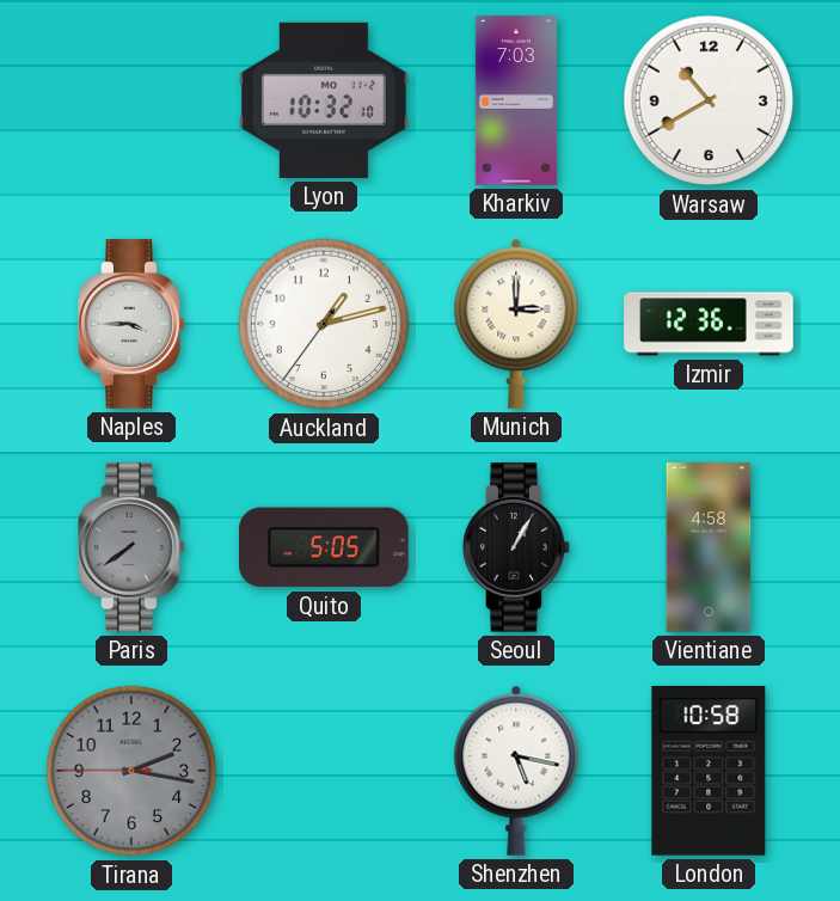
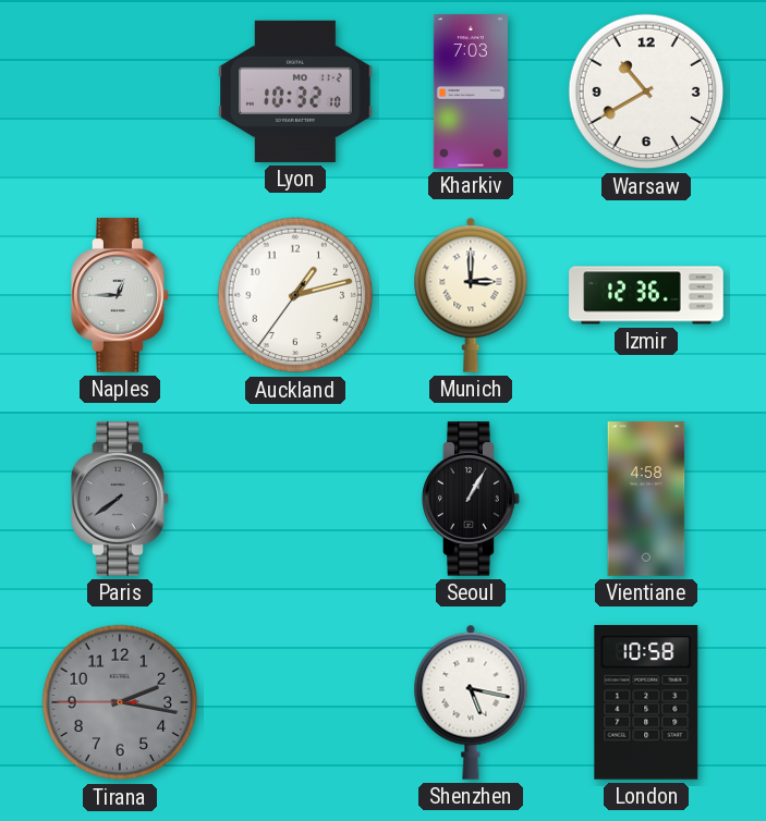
Naples: 3:45 -> 12:45
Quito: 5:05 -> none
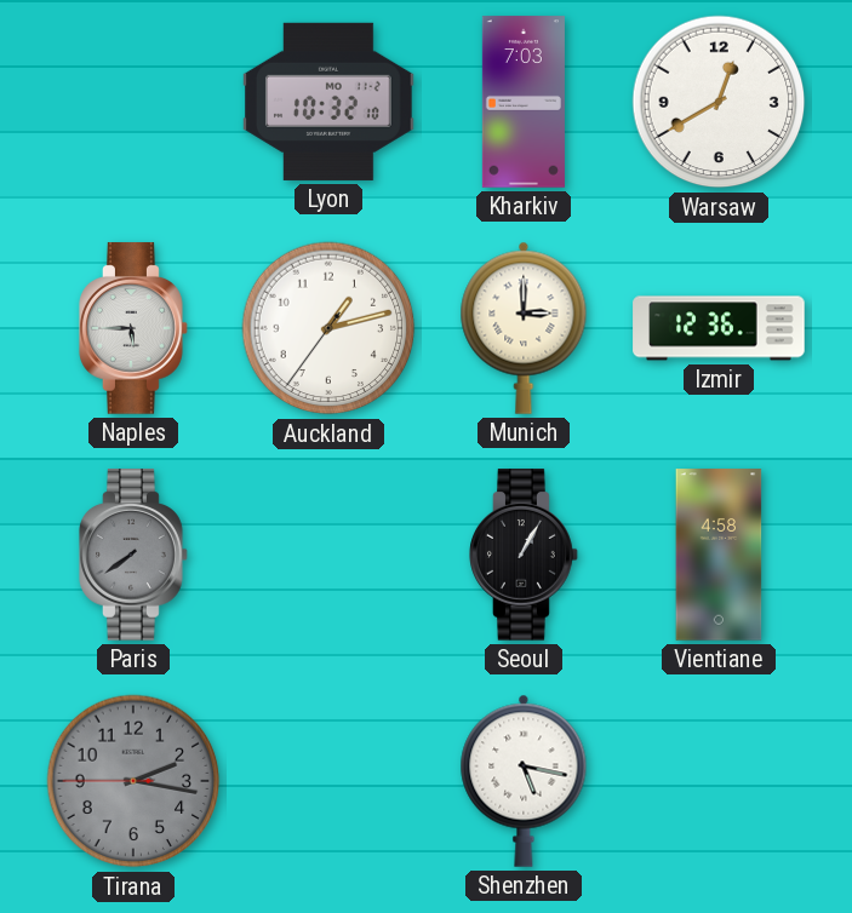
Warsaw: 10:40 -> 12:40
Naples: 12:45 -> 5:45
London: 10:58 -> none
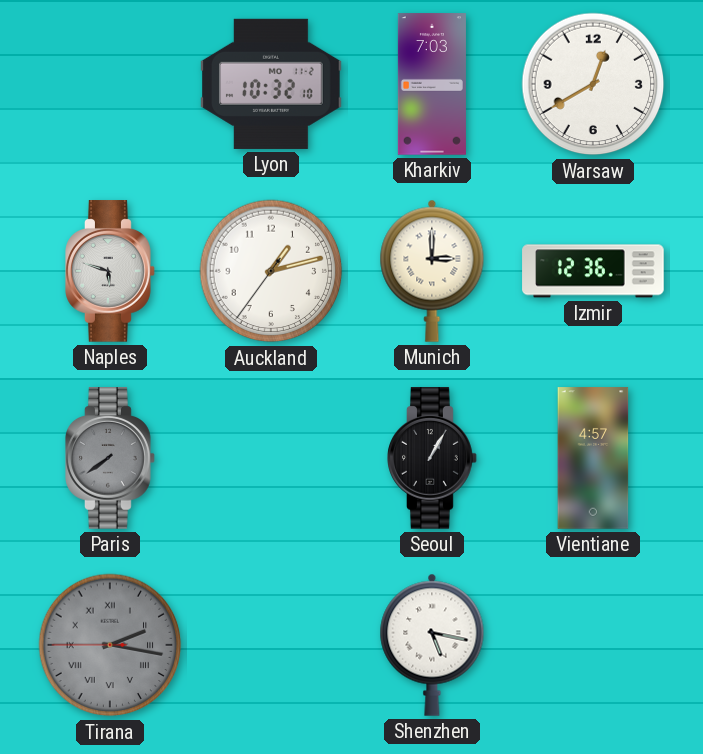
Naples: 5:45 -> 5:48
Vientiane: 4:58 -> 4:57
Tirana numerals: Arabic -> Roman
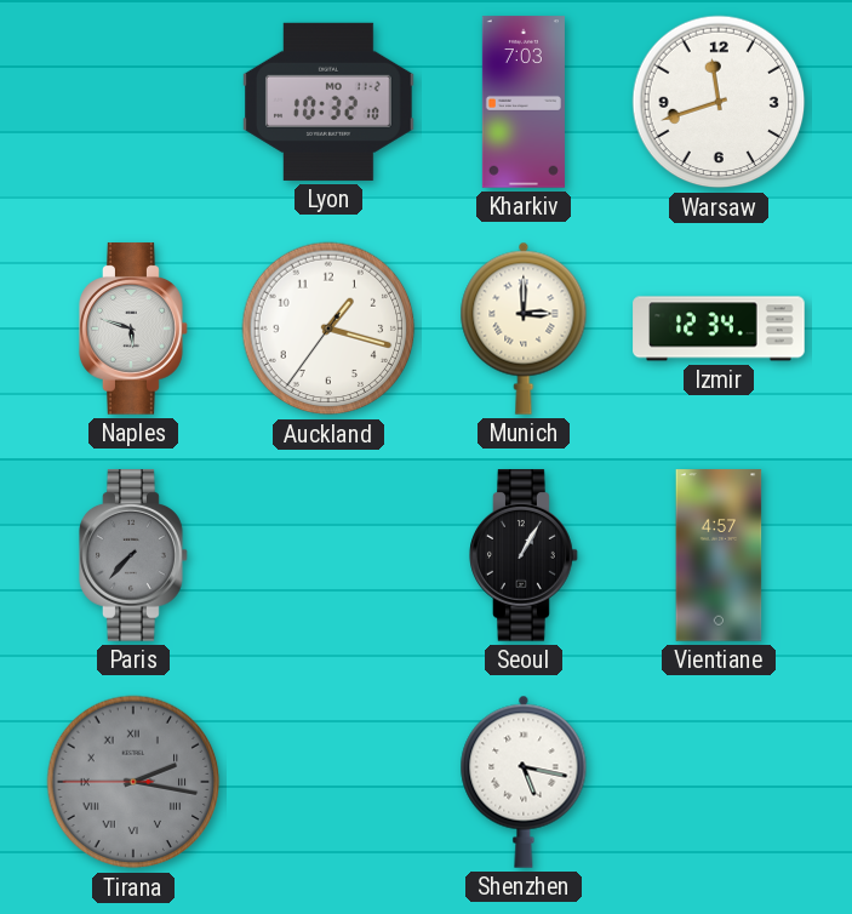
Warsaw: 12:40 -> 11:42
Auckland: 1:12 -> 1:17
Izmir: 12:36 -> 12:34
Paris: 7:39 -> 7:37
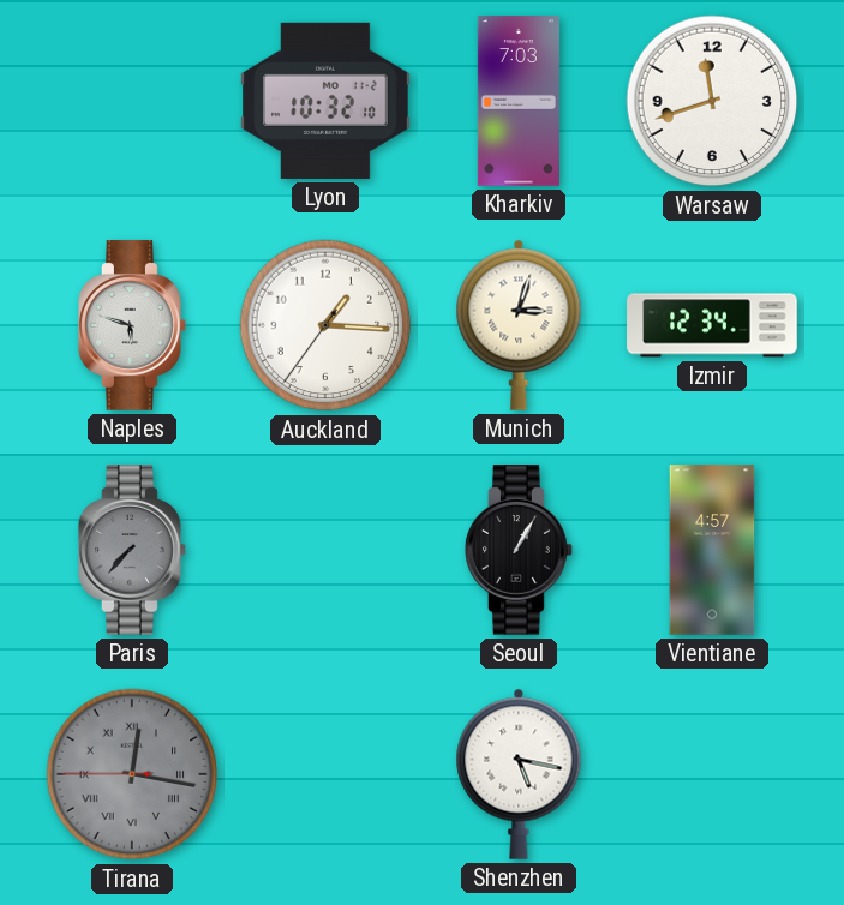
Auckland: 1:17 -> 1:15
Munich: 3:00 -> 3:03
Tirana: 2:16 -> 12:16
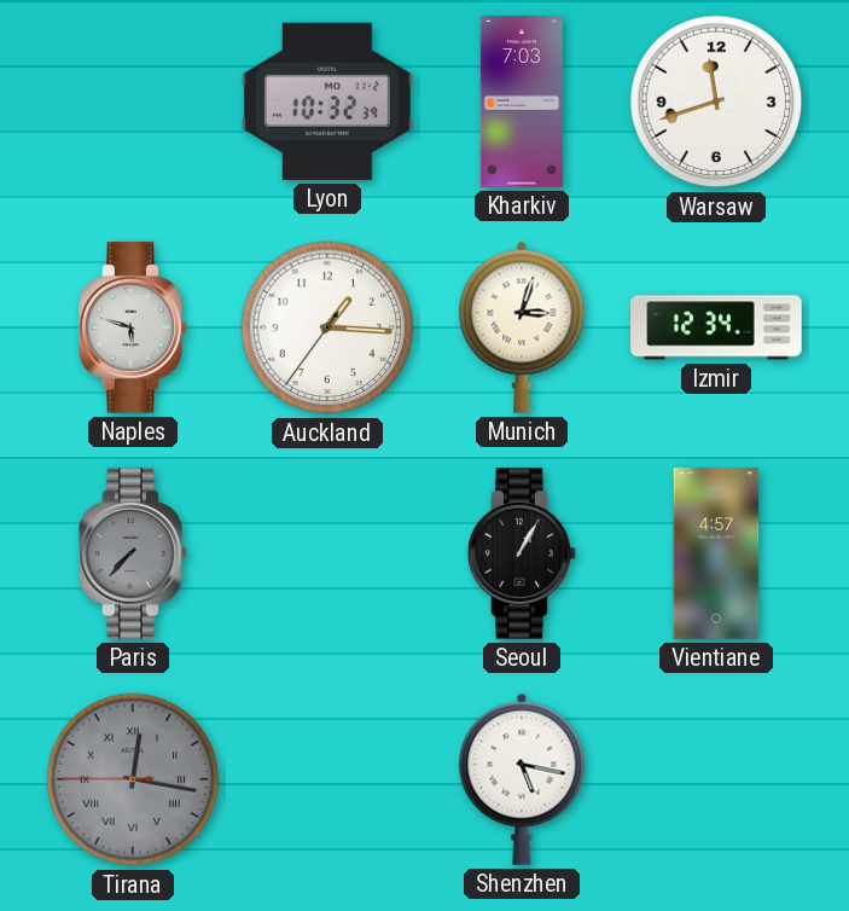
Lyon: 10:32:10 -> 10:32:39
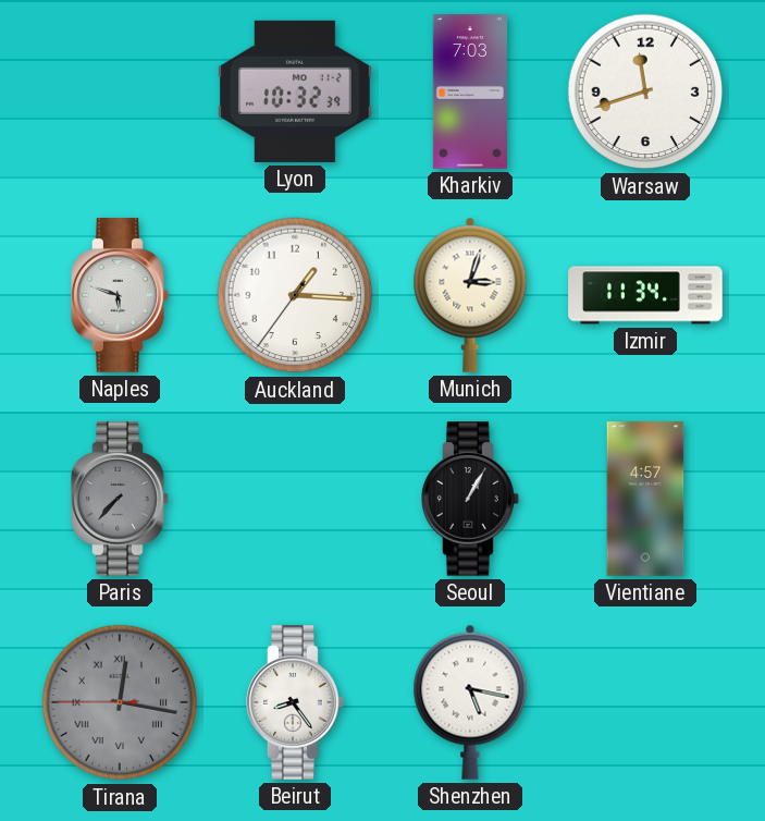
Izmir: 12:34 -> 11:34
Beirut: none -> 8:24
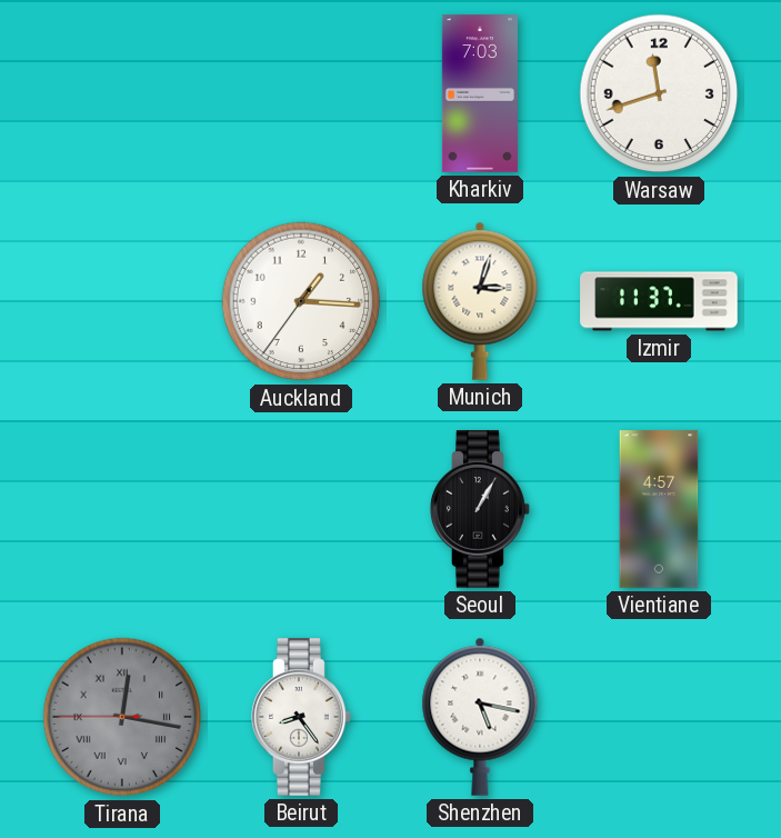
Lyon: 10:32 -> none
Naples: 5:48 -> none
Izmir: 11:34 -> 11:37
Paris: 7:37 -> none
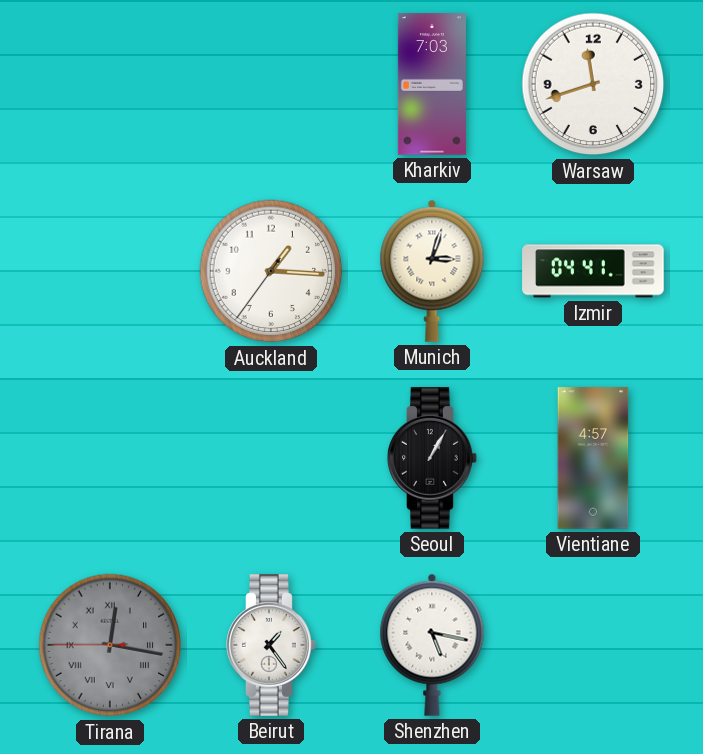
Izmir: 11:37 -> 04:41
Beirut: 8:24 -> 1:24
